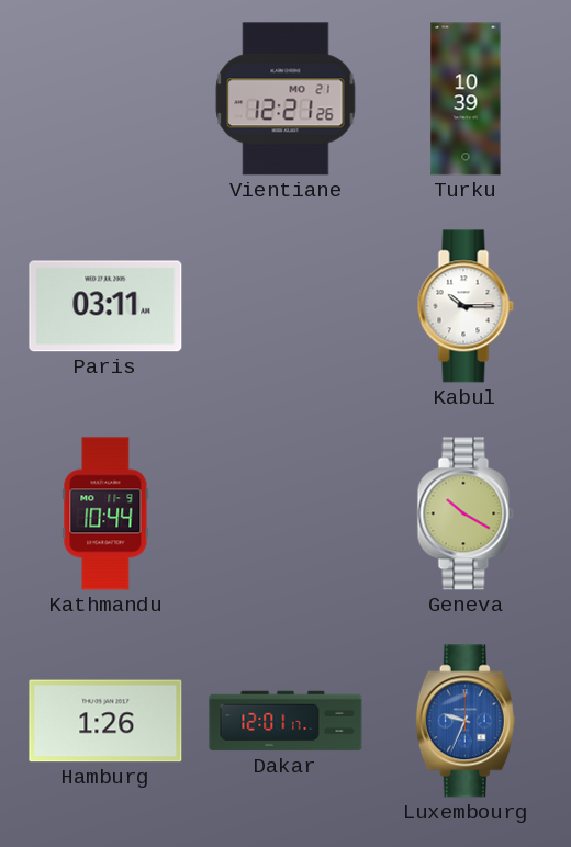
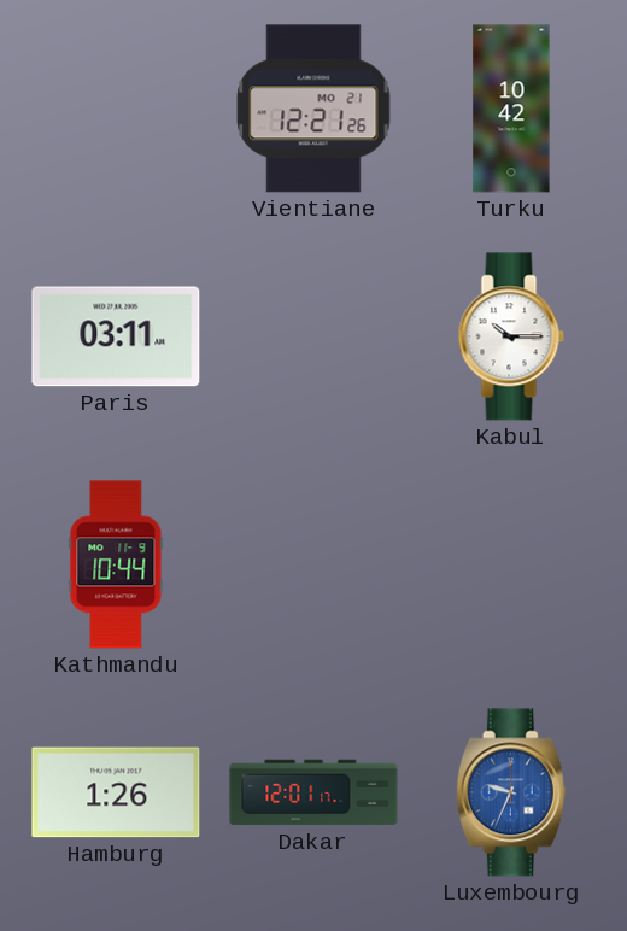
Turku: 10:39 -> 10:42
Geneva: 10:20 -> none
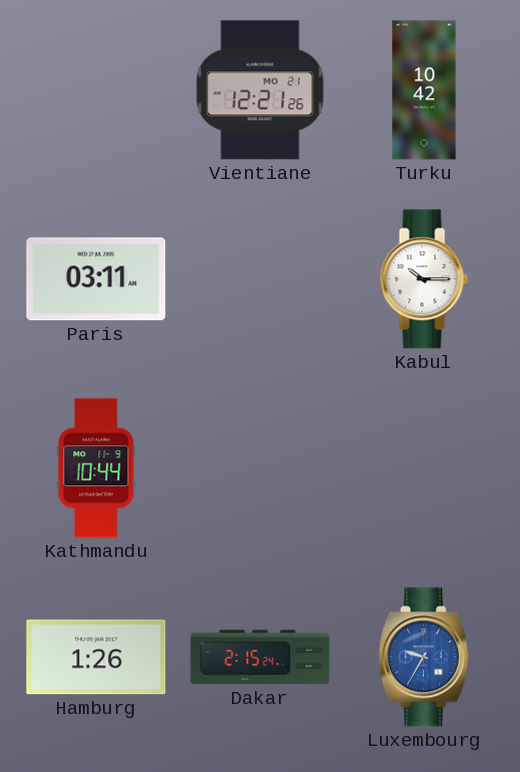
Dakar: 12:01 -> 2:15
Luxembourg: 9:34 -> 9:35
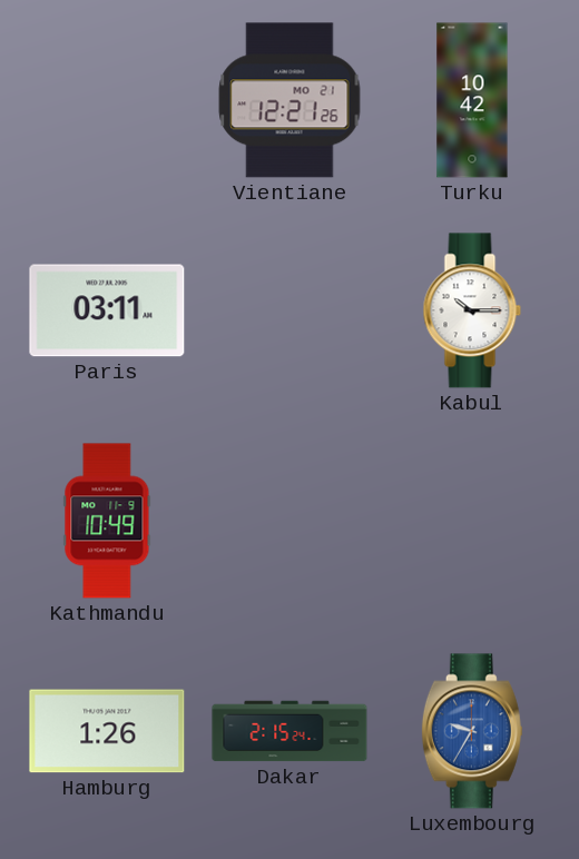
Kathmandu: 10:44 -> 10:49
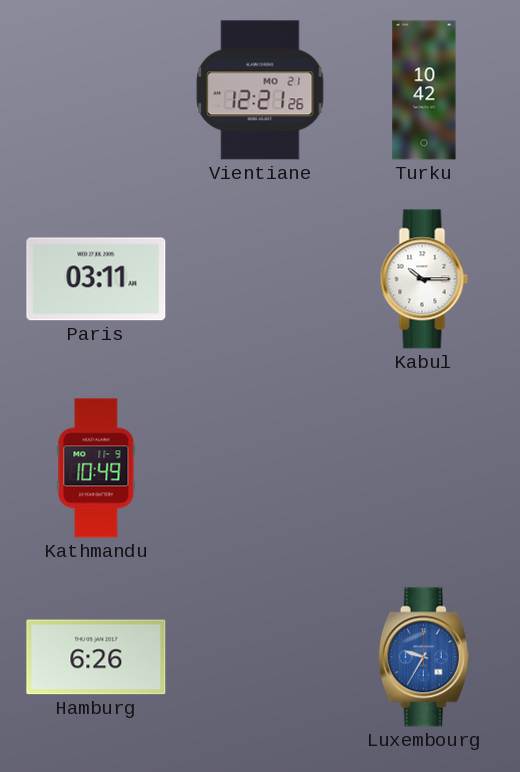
Hamburg: 1:26 -> 6:26
Dakar: 2:15 -> none
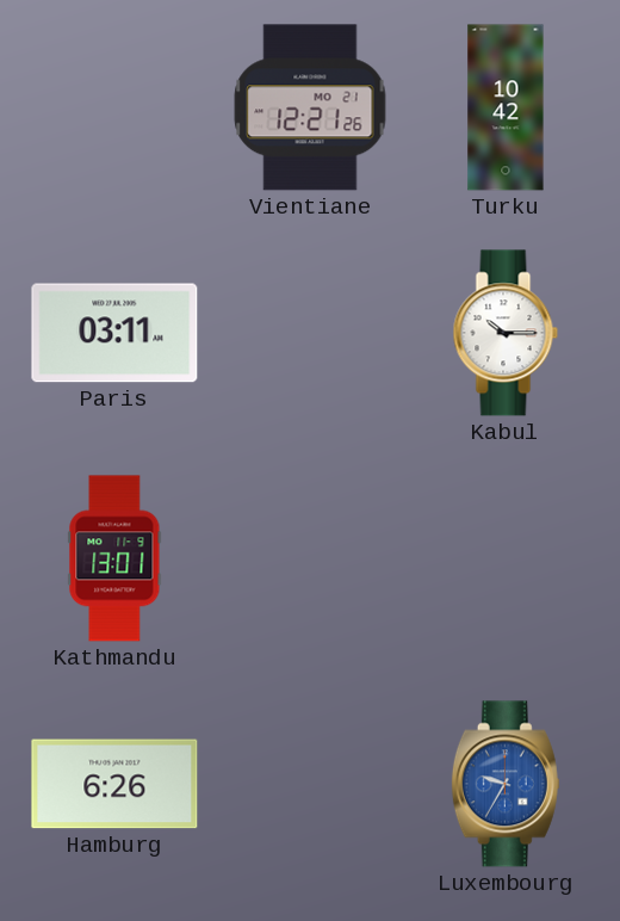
Kathmandu: 10:49 -> 13:01
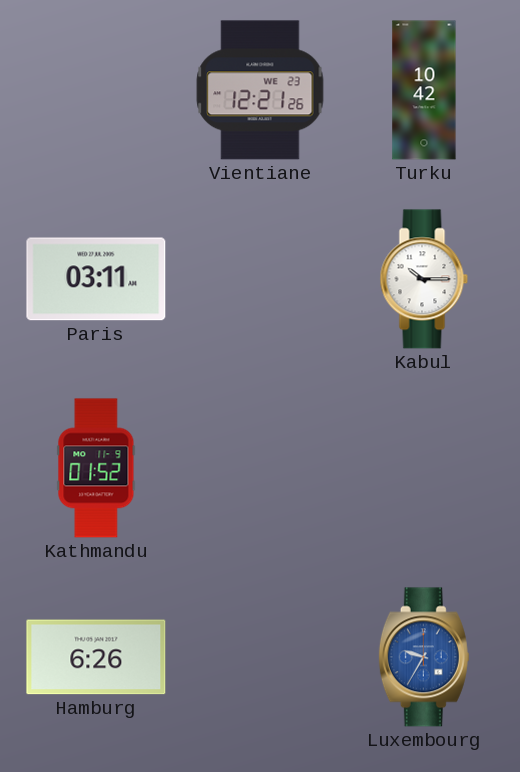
Vientiane date: MO 21 -> WE 23
Kathmandu: 13:01 -> 01:52
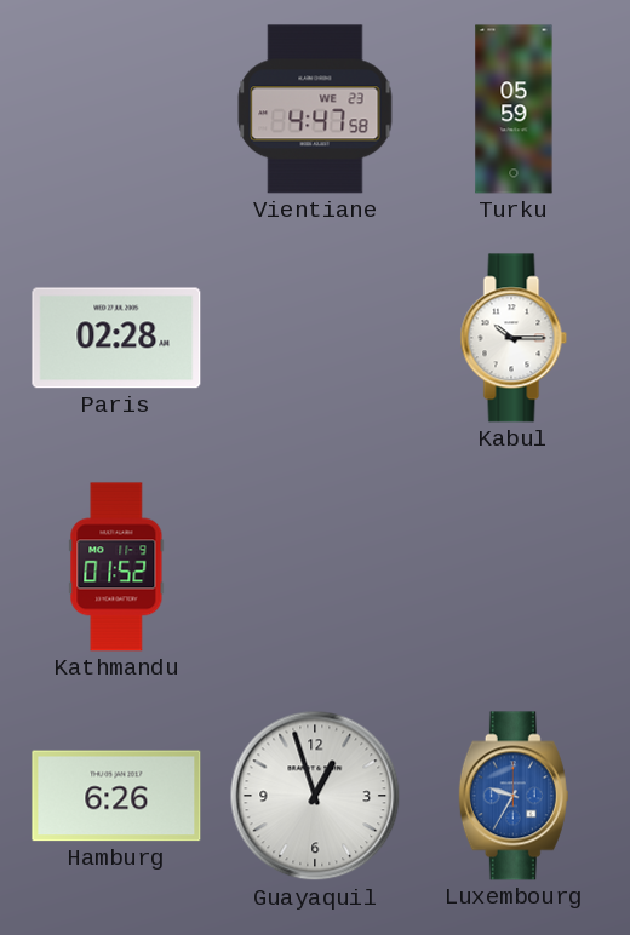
Vientiane: 12:21 -> 4:47
Turku: 10:42 -> 05:59
Paris: 03:11 -> 02:28
Guayaquil: none -> 12:57
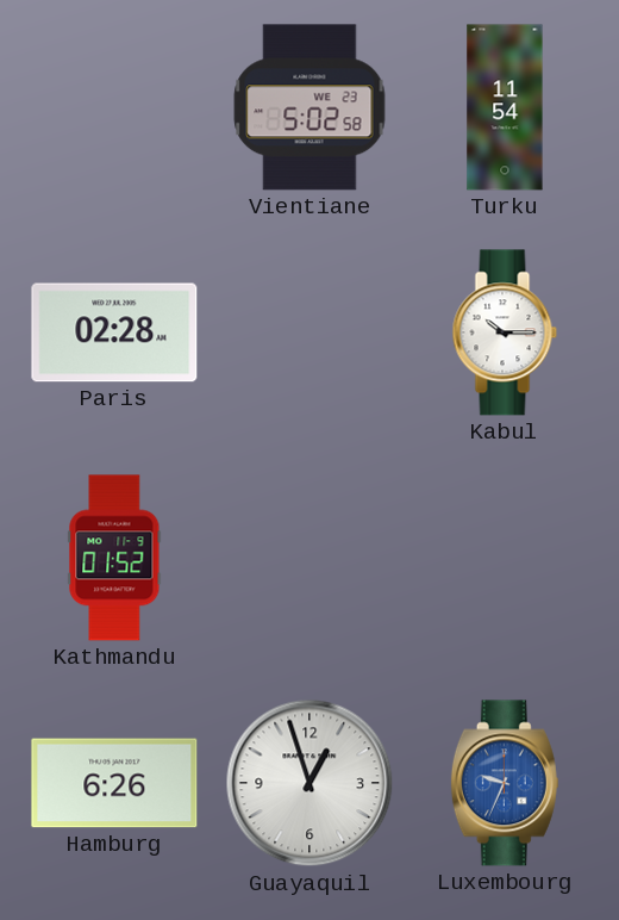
Vientiane: 4:47 -> 5:02
Turku: 05:59 -> 11:54
Luxembourg: 9:35 -> 9:34
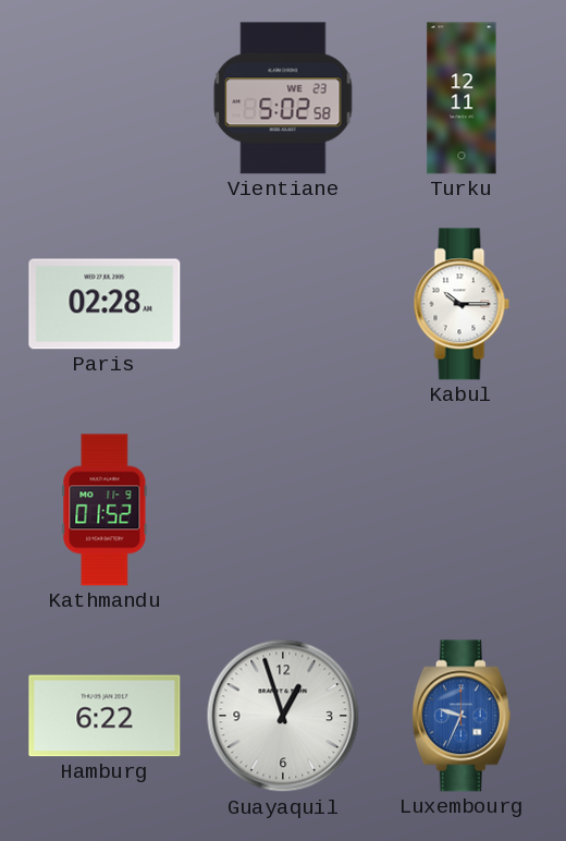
Turku: 11:54 -> 12:11
Hamburg: 6:26 -> 6:22
